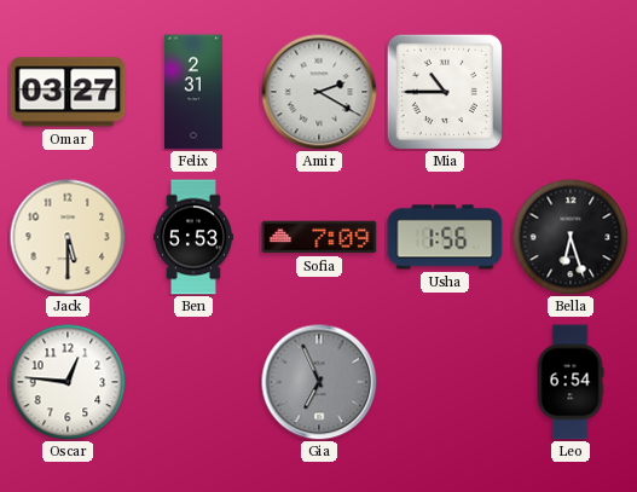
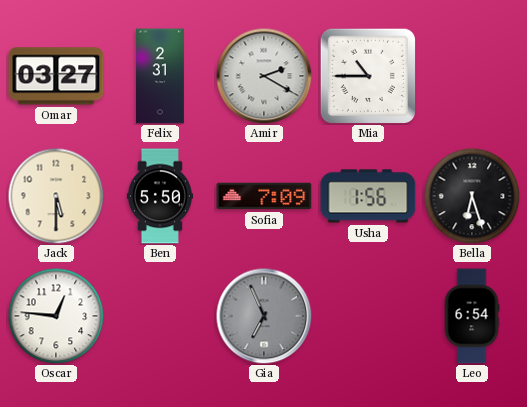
Ben: 5:53 -> 5:50
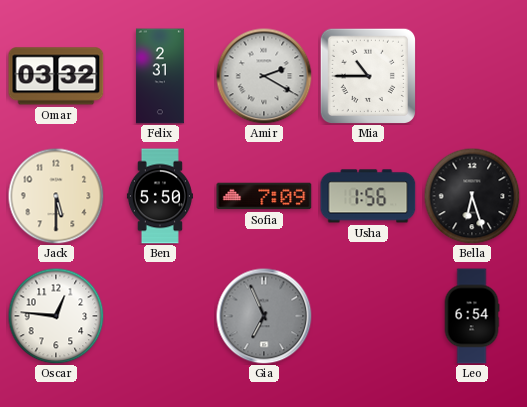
Omar: 03:27 -> 03:32
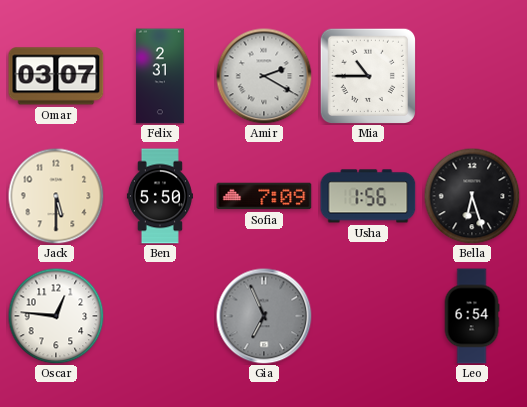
Omar: 03:32 -> 03:07
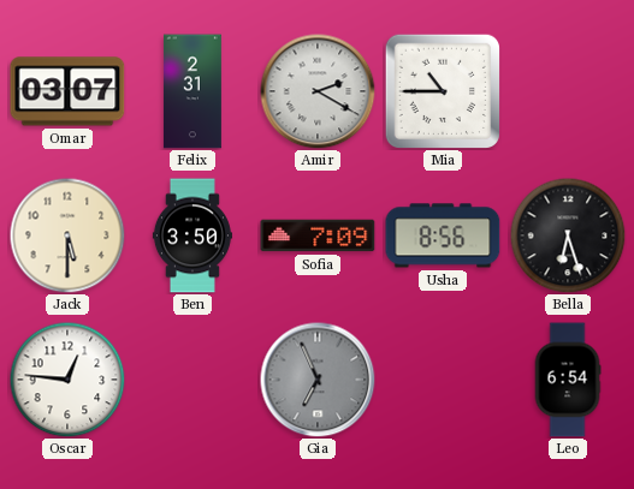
Ben: 5:50 -> 3:50
Usha: 1:56 -> 8:56
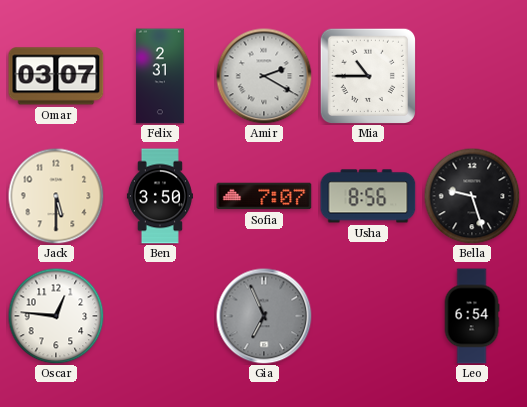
Sofia: 7:09 -> 7:07
Bella: 6:27 -> 9:27
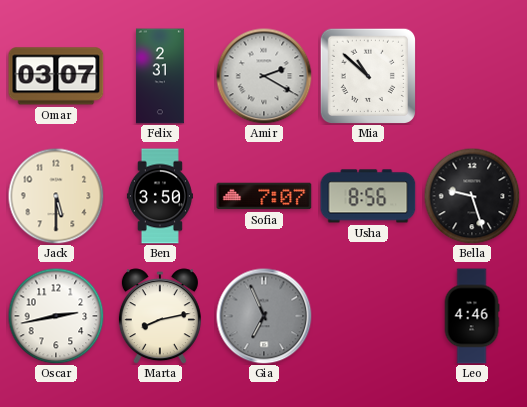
Mia: 10:45 -> 10:52
Oscar: 12:46 -> 2:43
Marta: none -> 8:13
Leo: 6:54 -> 4:46
